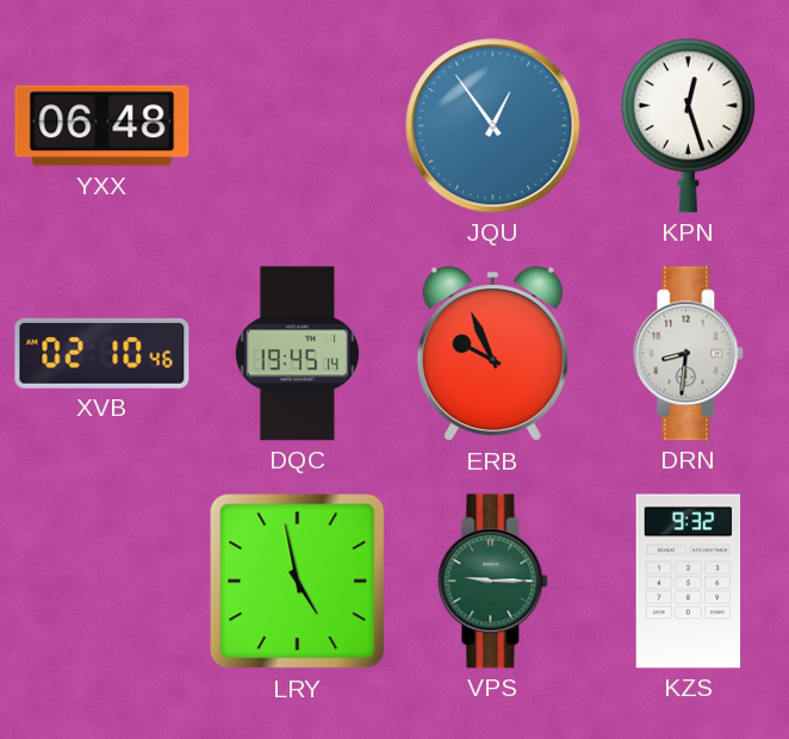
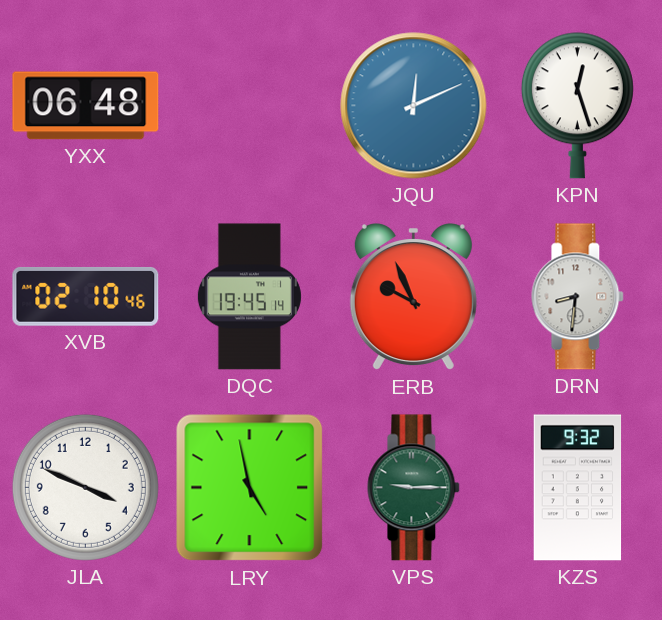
JQU: 12:54 -> 12:11
JLA: none -> 3:49
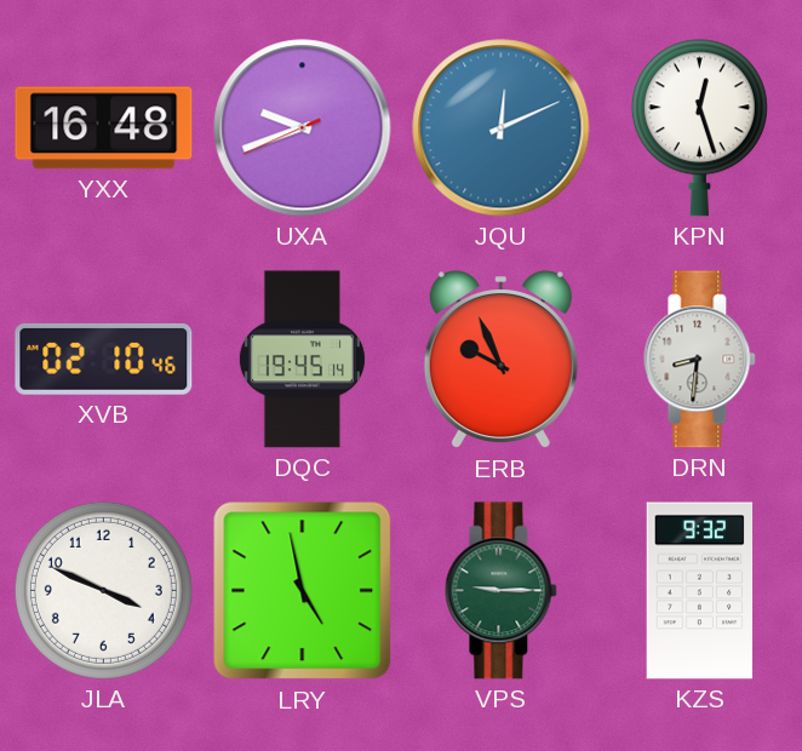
YXX: 06:48 -> 16:48
UXA: none -> 9:41
